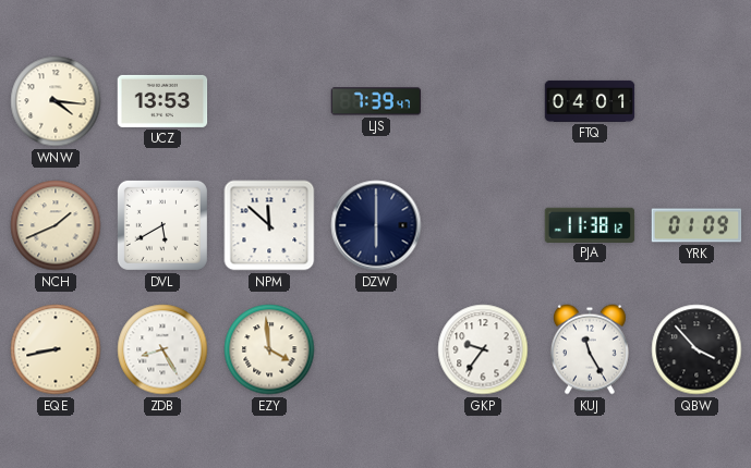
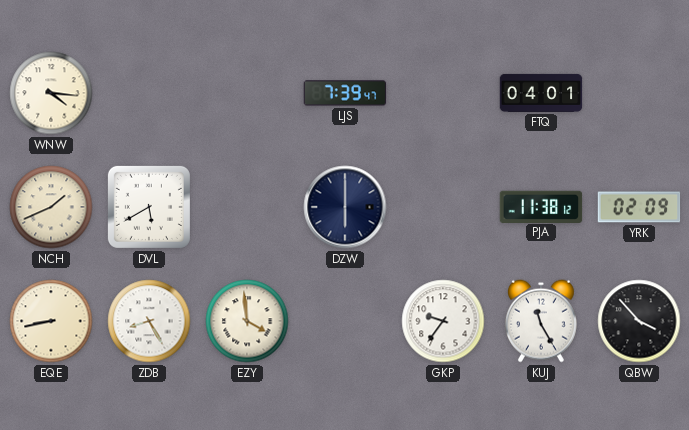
UCZ: 13:53 -> none
NPM: 11:52 -> none
YRK: 01:09 -> 02:09
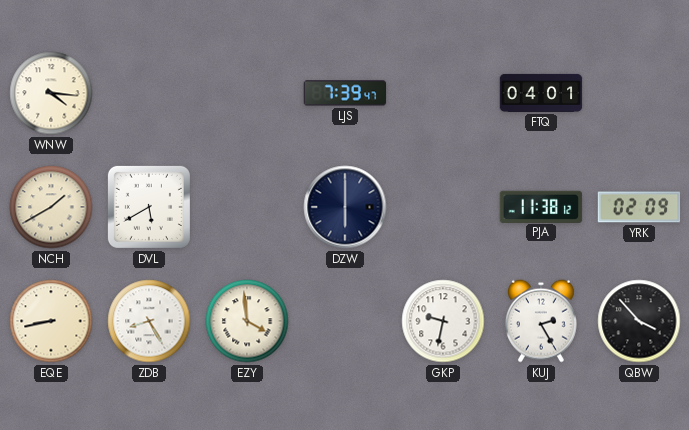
NCH: 1:41 -> 1:40
GKP: 9:36 -> 9:32
KUJ: 11:25 -> 2:25
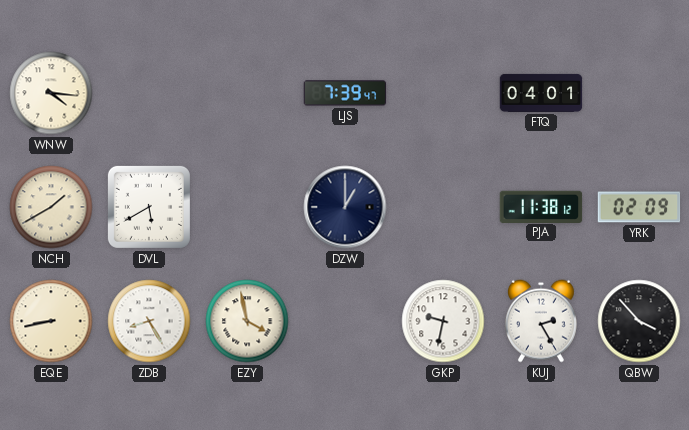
DZW: 6:00 -> 1:00
EZY: 3:59 -> 3:58
